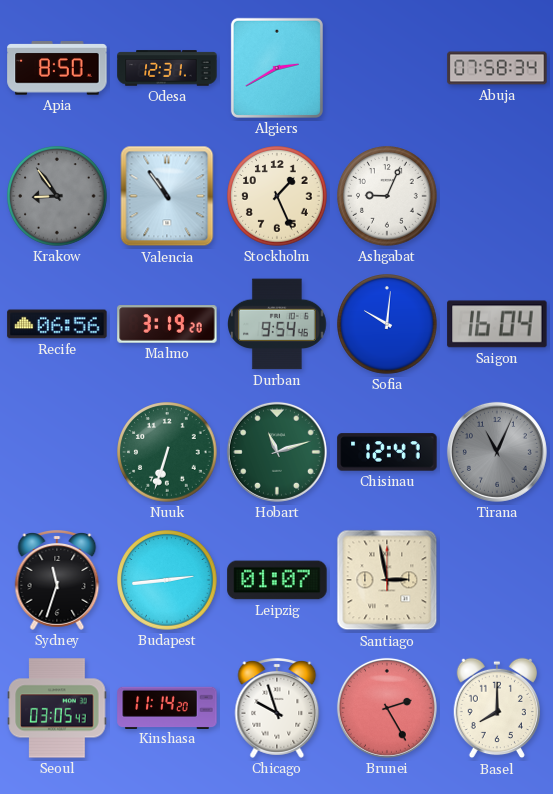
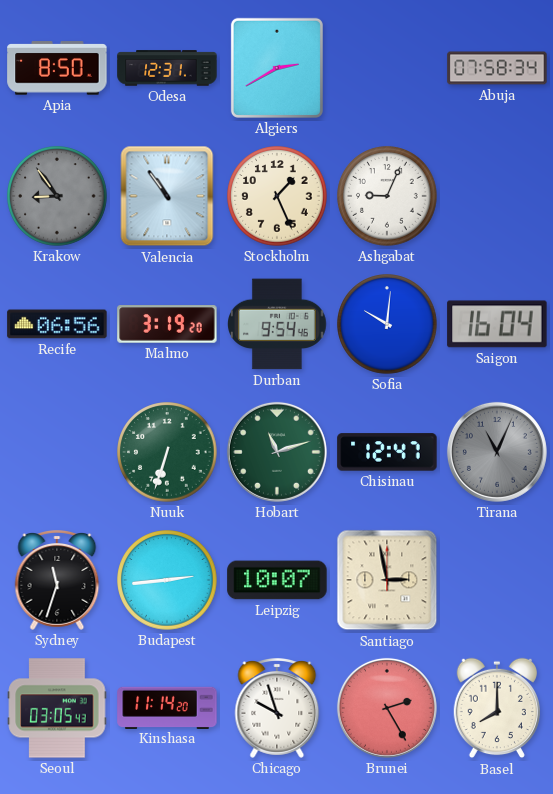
Leipzig: 01:07 -> 10:07
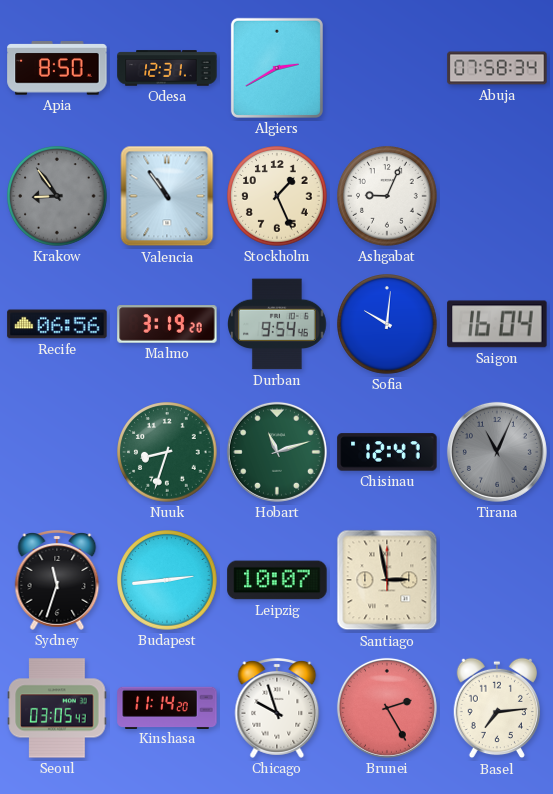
Nuuk: 6:33 -> 8:33
Basel: 8:00 -> 7:14
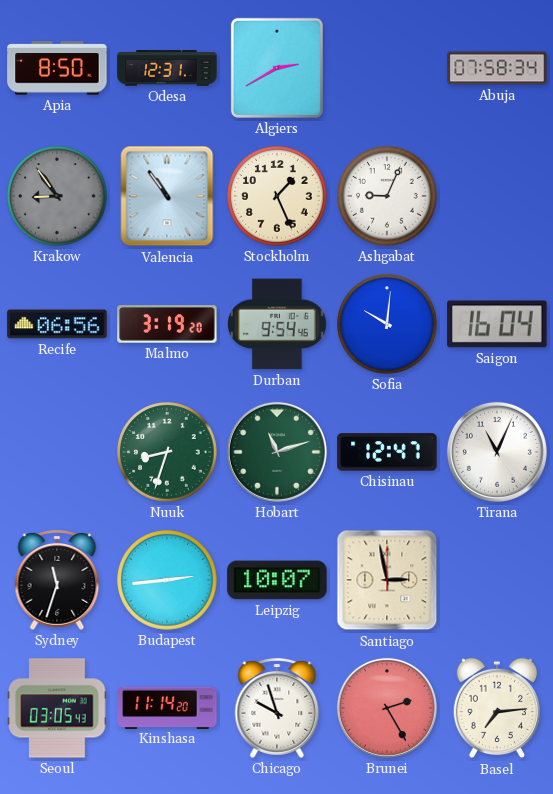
Tirana dial: grey -> white
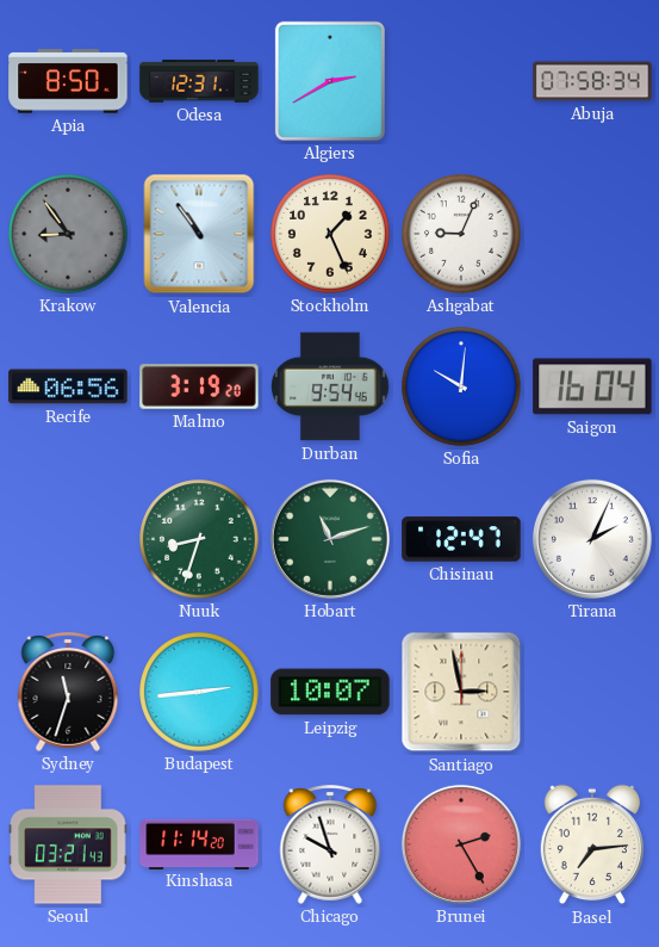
Tirana: 11:04 -> 2:04
Seoul: 03:05 -> 03:21
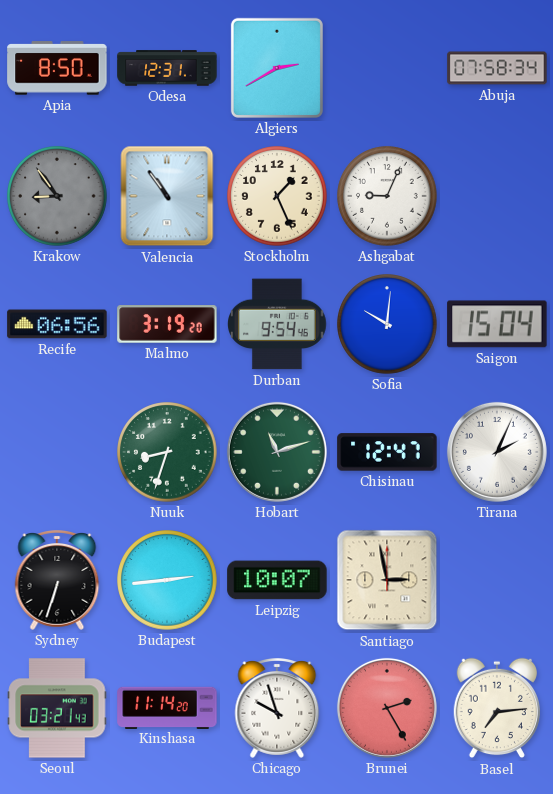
Saigon: 16:04 -> 15:04
Sydney: 11:33 -> 6:33
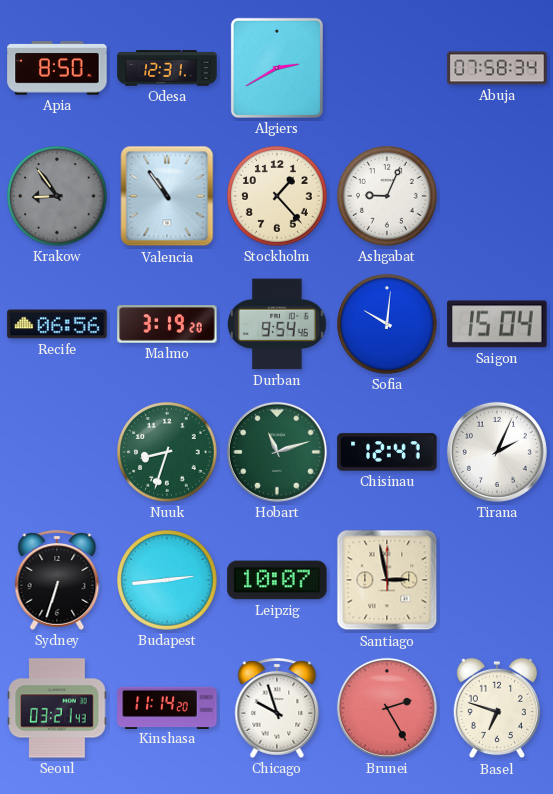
Stockholm: 1:26 -> 1:23
Basel: 7:14 -> 6:48
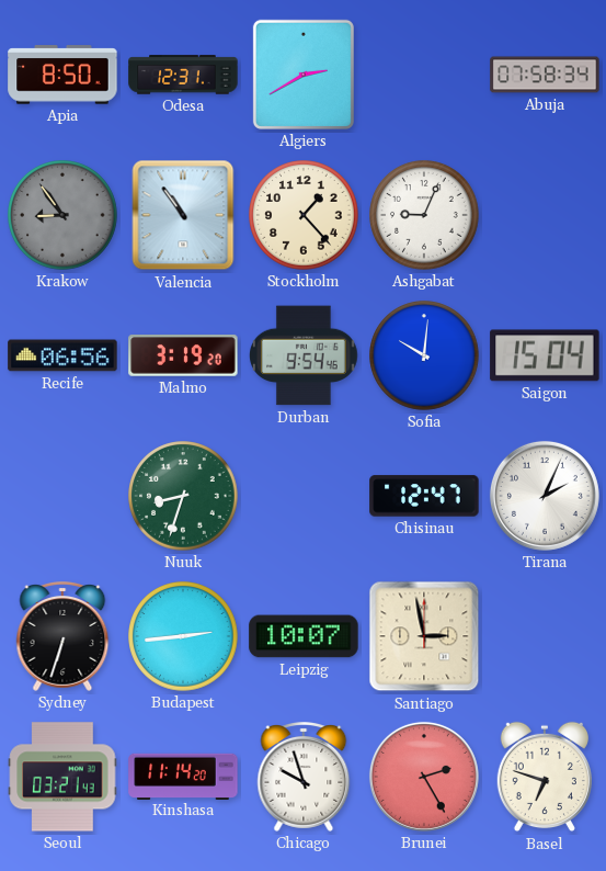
Hobart: 11:12 -> none
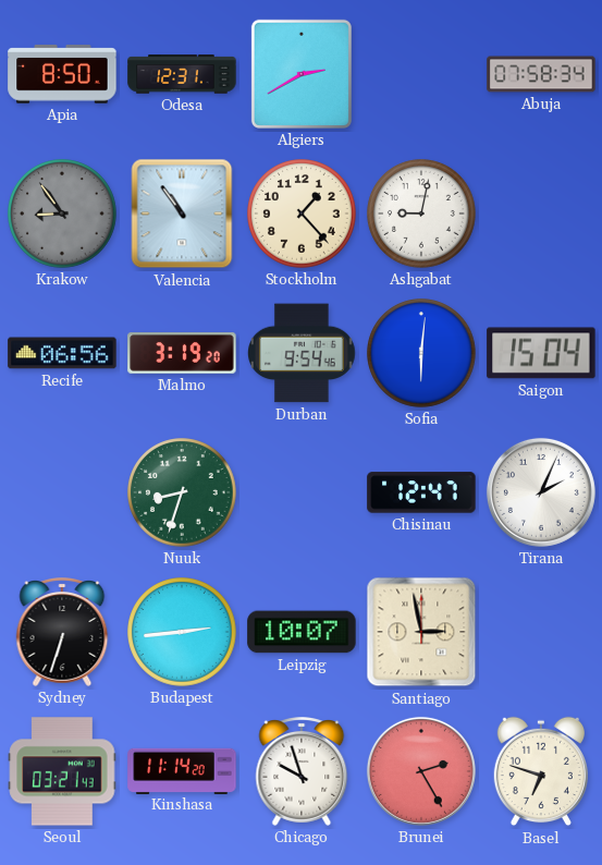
Ashgabat: 9:04 -> 9:02
Sofia: 10:01 -> 6:01
